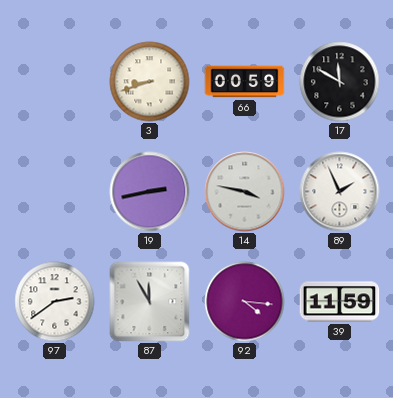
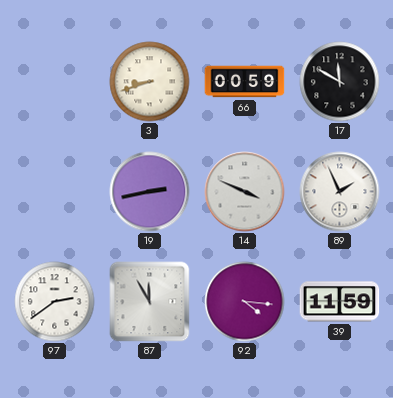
14: 3:47 -> 3:49
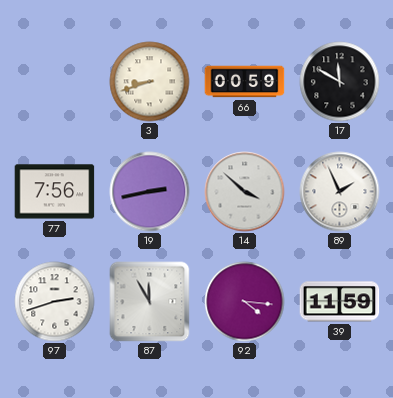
77: none -> 7:56
14: 3:49 -> 3:52
97: 2:39 -> 2:42
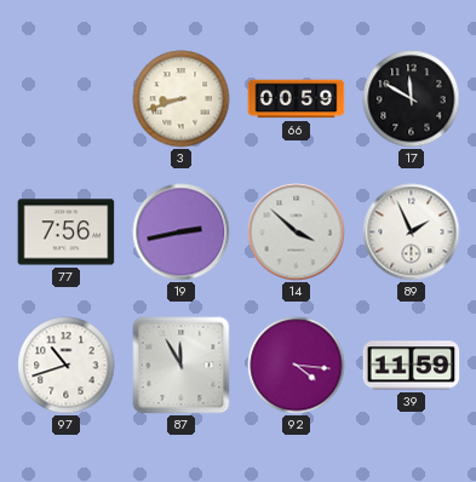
97: 2:42 -> 10:42
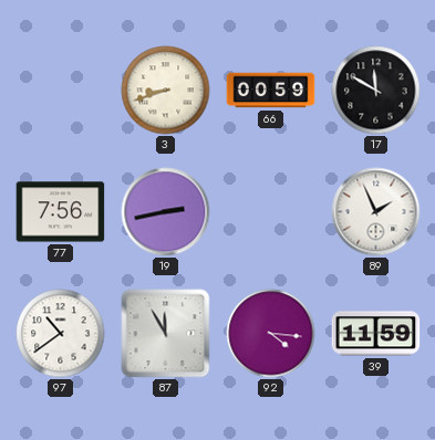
14: 3:52 -> none
97: 10:42 -> 10:39
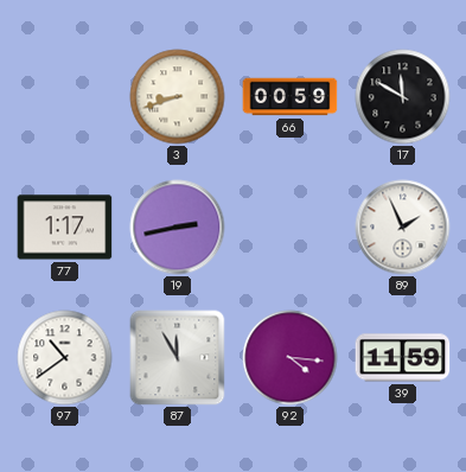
77: 7:56 -> 1:17
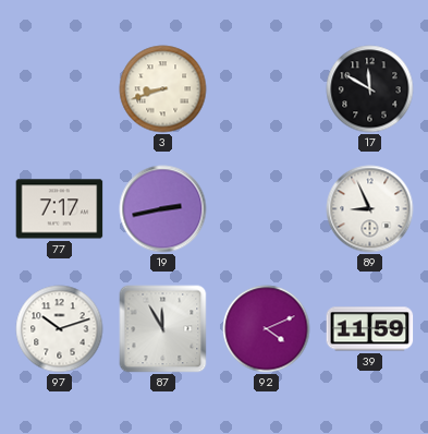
66: 00:59 -> none
77: 1:17 -> 7:17
89: 1:56 -> 8:56
97: 10:39 -> 10:12
92: 4:16 -> 4:11
